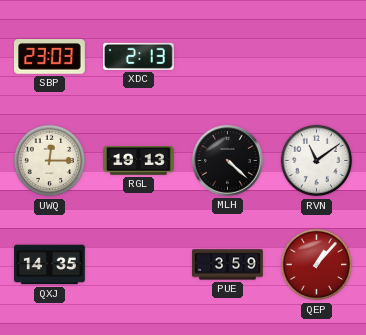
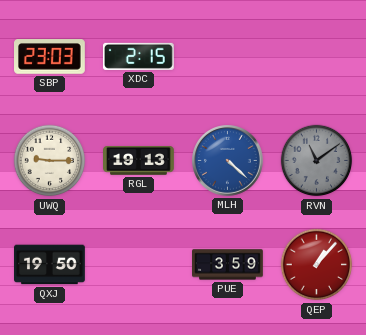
XDC: 2:13 -> 2:15
UWQ: 12:15 -> 9:15
MLH dial: black -> blue
RVN dial: white -> grey
QXJ: 14:35 -> 19:50
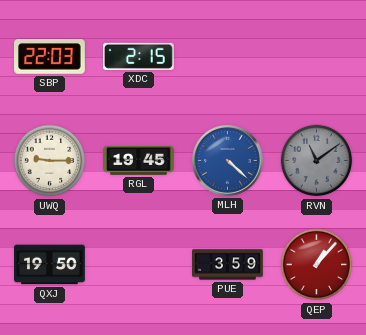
SBP: 23:03 -> 22:03
RGL: 19:13 -> 19:45
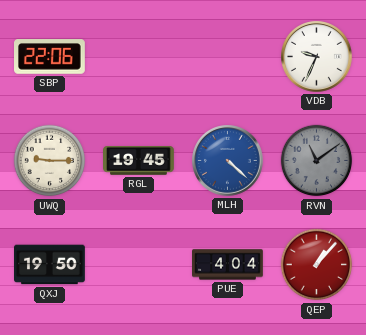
SBP: 22:03 -> 22:06
XDC: 2:15 -> none
VDB: none -> 9:34
PUE: 3:59 -> 4:04
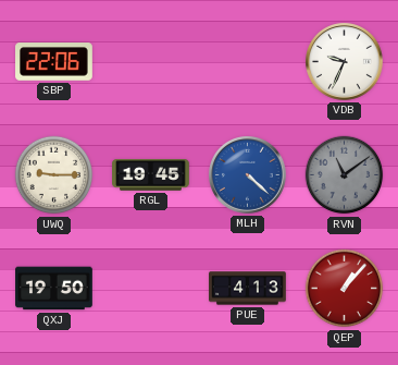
PUE: 4:04 -> 4:13
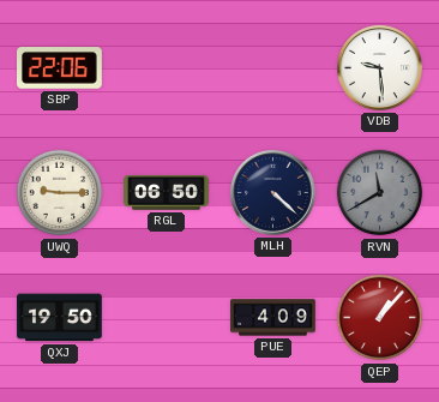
VDB: 9:34 -> 9:29
RGL: 19:45 -> 06:50
MLH dial: blue -> navy
RVN: 11:09 -> 11:40
PUE: 4:13 -> 4:09
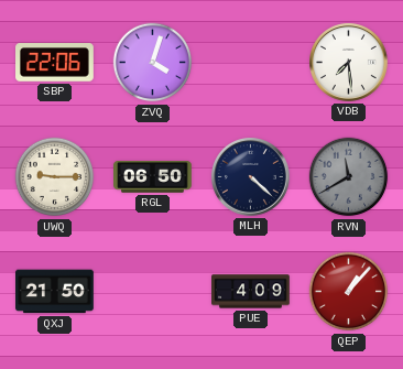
ZVQ: none -> 4:03
VDB: 9:29 -> 7:29
QXJ: 19:50 -> 21:50
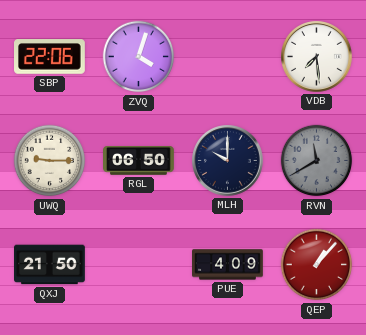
MLH: 4:22 -> 10:00
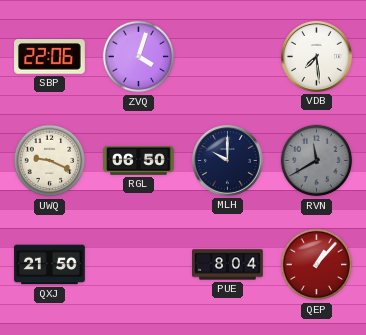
UWQ: 9:15 -> 9:19
PUE: 4:09 -> 8:04
